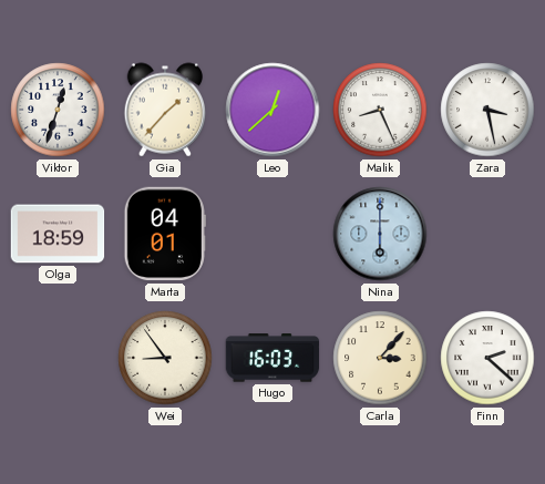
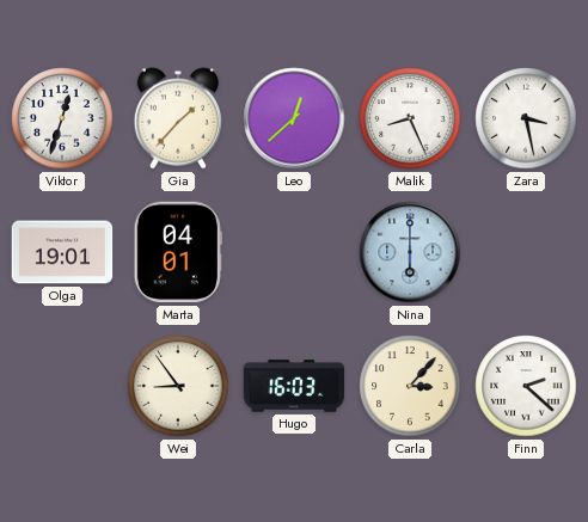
Olga: 18:59 -> 19:01
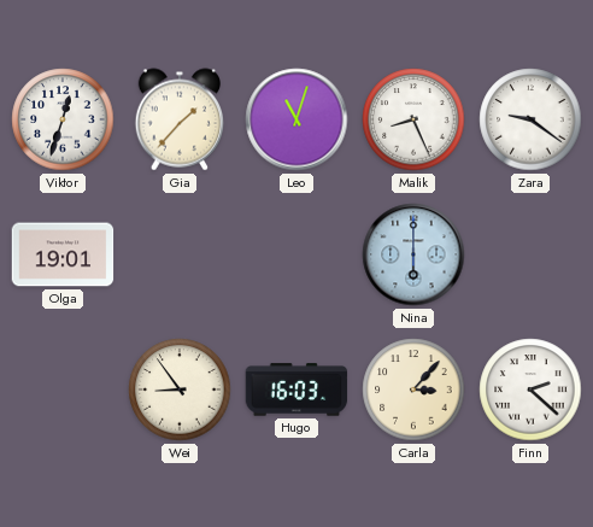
Leo: 12:38 -> 11:03
Zara: 3:28 -> 9:21
Marta: 04:01 -> none
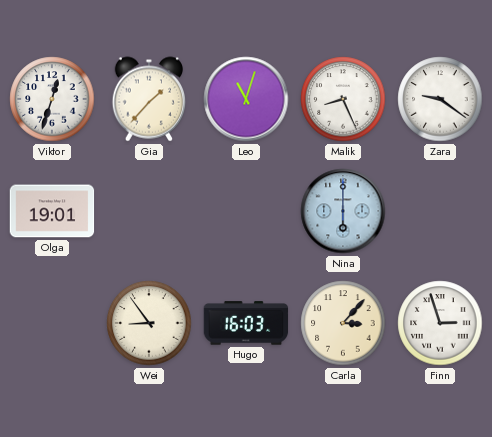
Finn: 2:22 -> 2:57
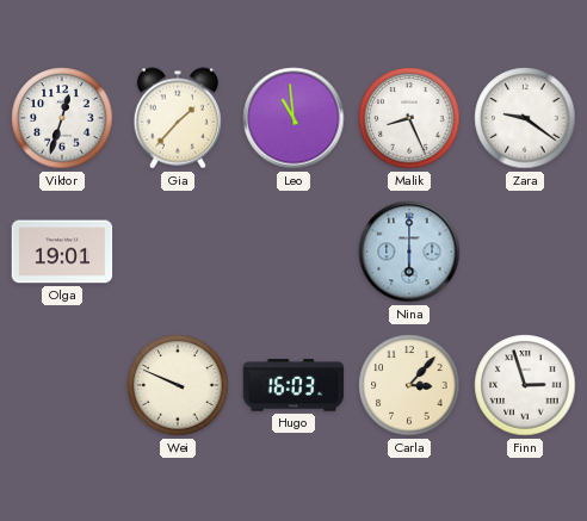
Leo: 11:03 -> 10:59
Wei: 8:54 -> 9:49
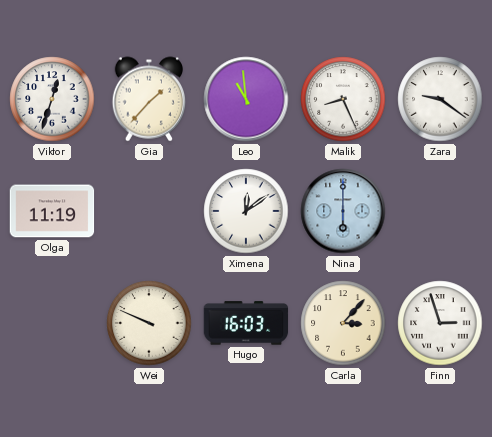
Olga: 19:01 -> 11:19
Ximena: none -> 12:09
